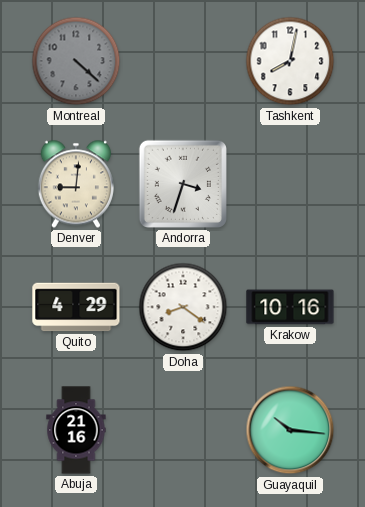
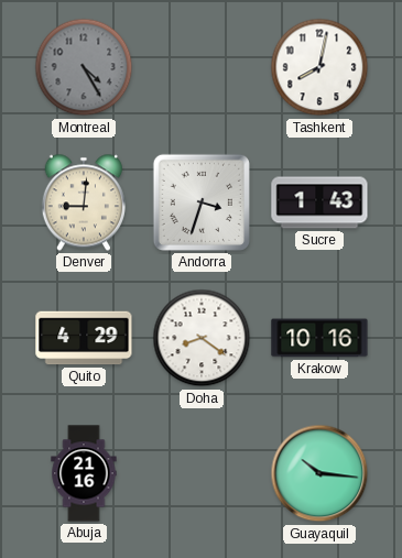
Montreal: 4:22 -> 4:25
Sucre: none -> 1:43
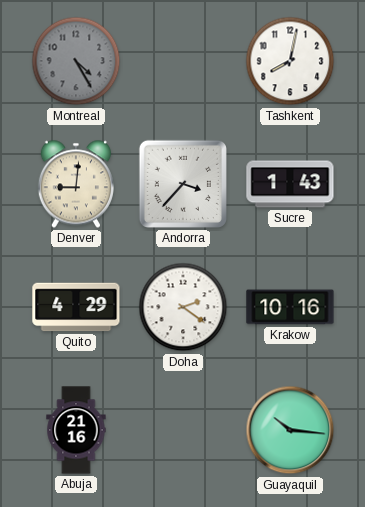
Andorra: 3:33 -> 3:37
Doha: 8:21 -> 2:21
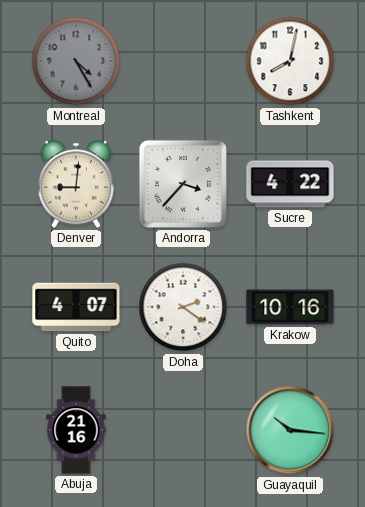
Sucre: 1:43 -> 4:22
Quito: 4:29 -> 4:07
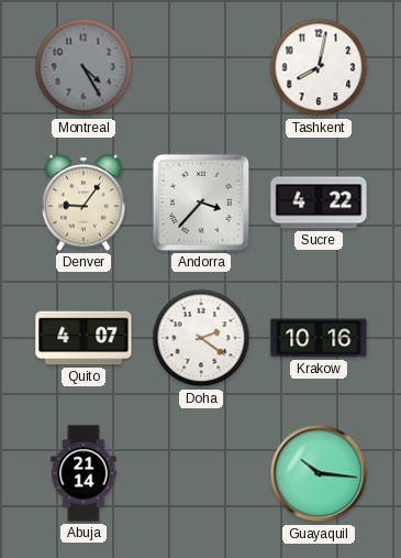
Denver: 9:01 -> 9:06
Abuja: 21:16 -> 21:14
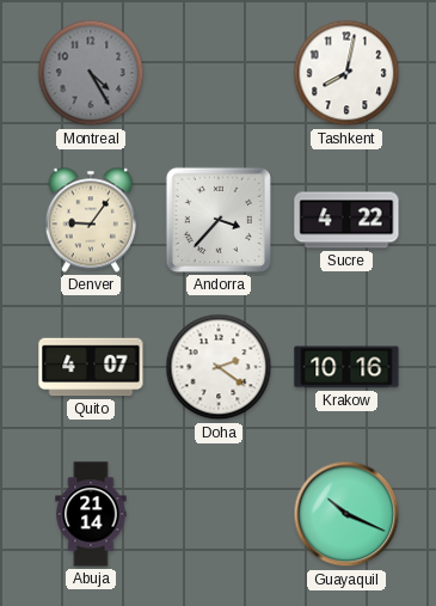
Guayaquil: 10:16 -> 10:19
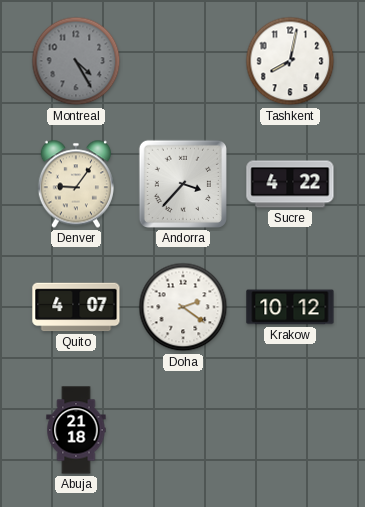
Krakow: 10:16 -> 10:12
Abuja: 21:14 -> 21:18
Guayaquil: 10:19 -> none
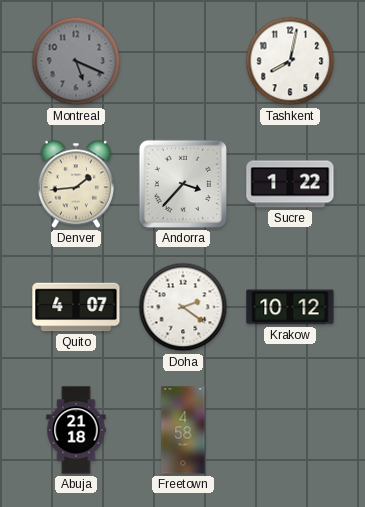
Montreal: 4:25 -> 5:19
Denver: 9:06 -> 1:44
Sucre: 4:22 -> 1:22
Freetown: none -> 4:58
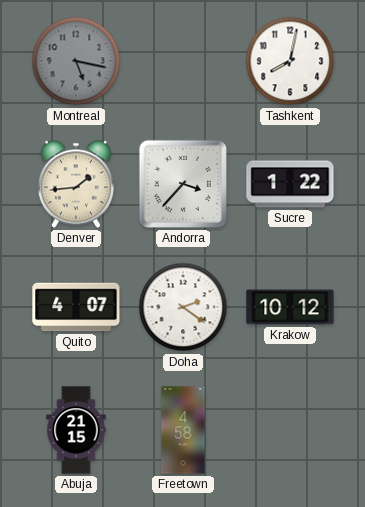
Montreal: 5:19 -> 5:17
Abuja: 21:18 -> 21:15
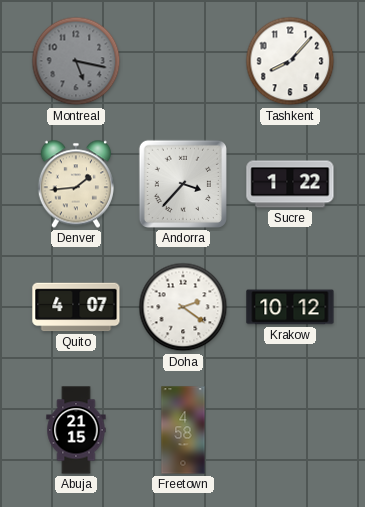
Tashkent: 8:02 -> 8:07
